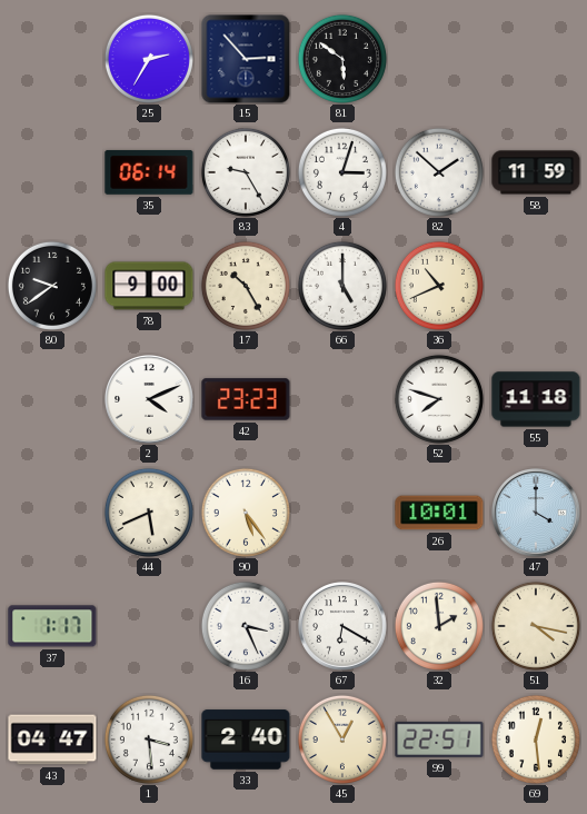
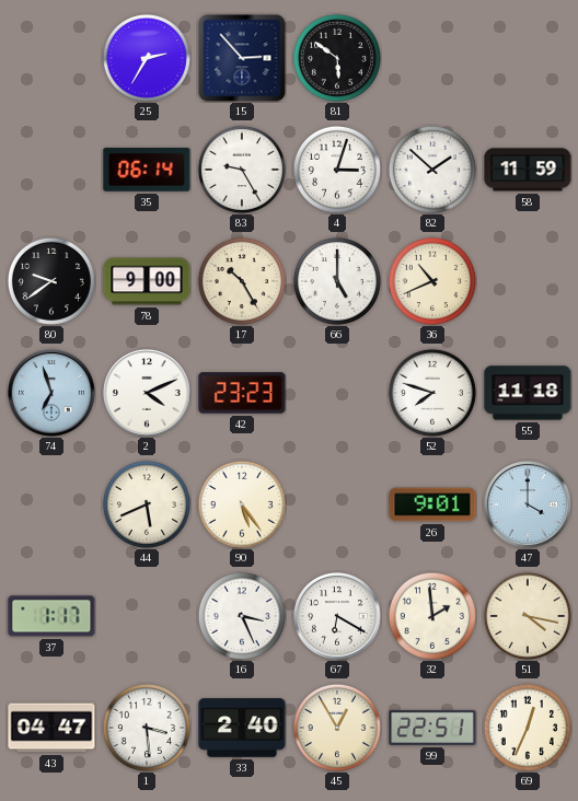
74: none -> 6:57
26: 10:01 -> 9:01
69: 12:29 -> 12:34
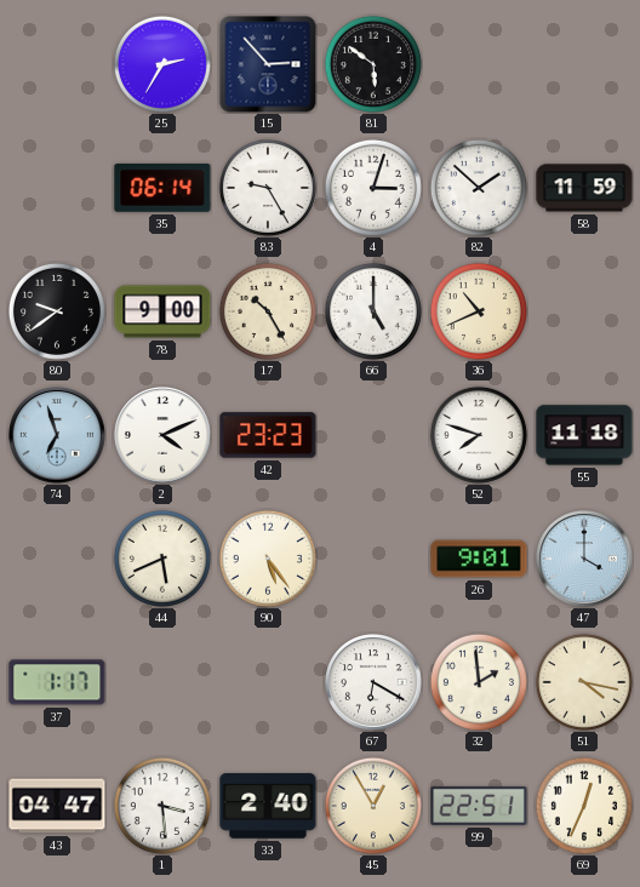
16: 3:26 -> none
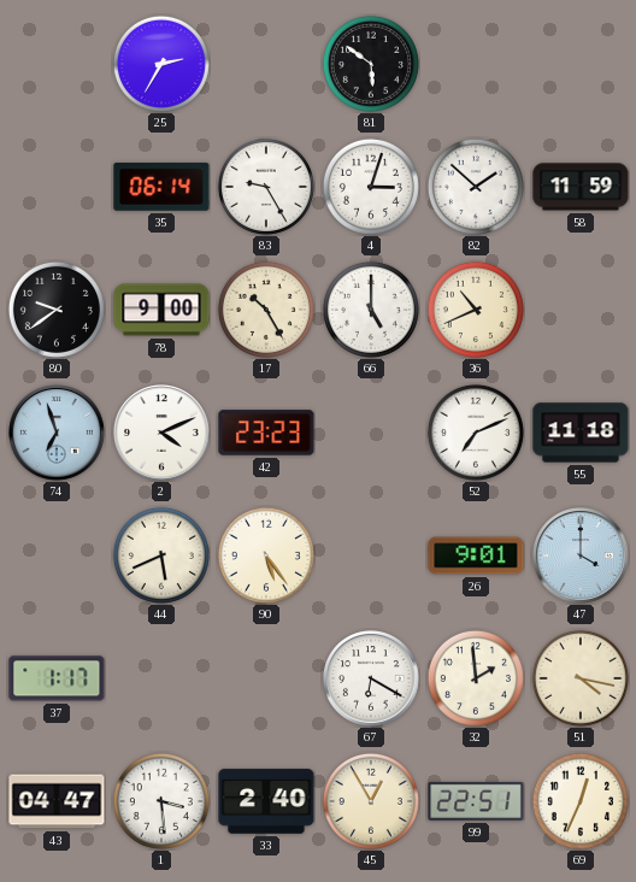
15: 2:53 -> none
52: 7:48 -> 7:11
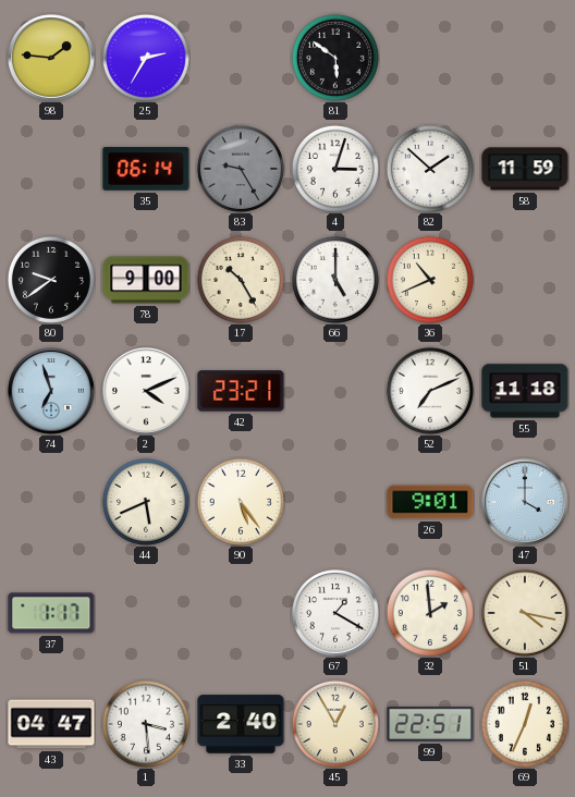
98: none -> 1:46
83 dial: white -> grey
42: 23:23 -> 23:21
67: 6:20 -> 1:20
